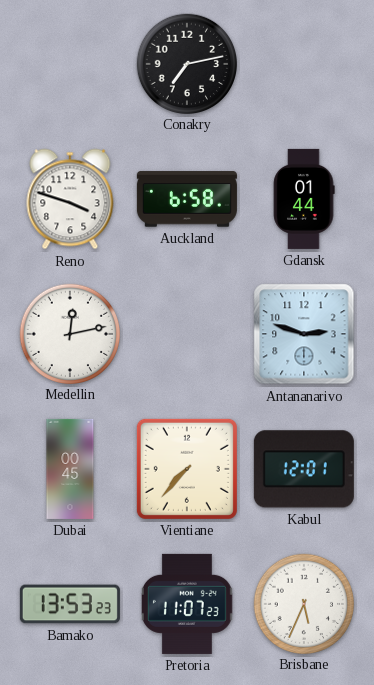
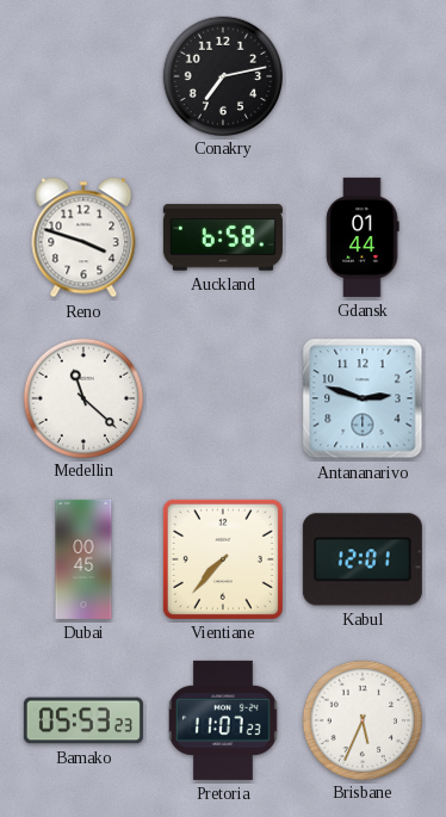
Medellin: 12:13 -> 11:22
Bamako: 13:53 -> 05:53
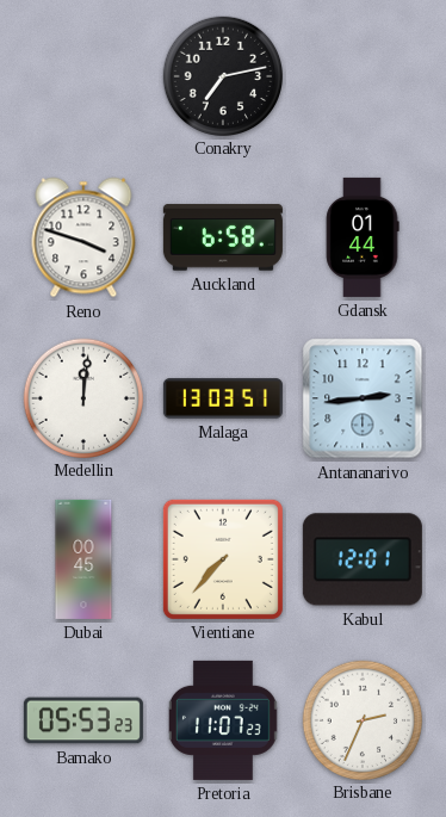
Medellin: 11:22 -> 12:01
Malaga: none -> 13:03
Antananarivo: 2:48 -> 2:44
Brisbane: 5:34 -> 2:34
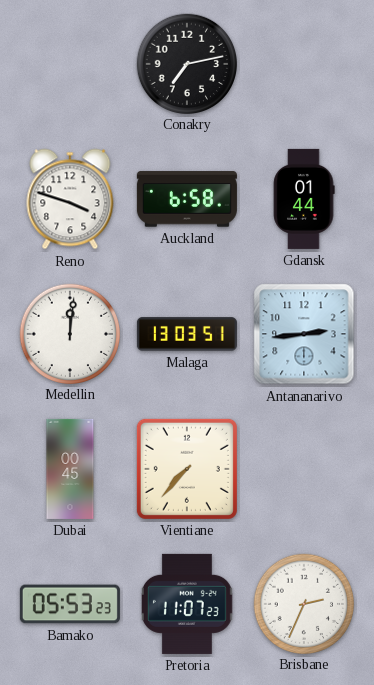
Kabul: 12:01 -> none
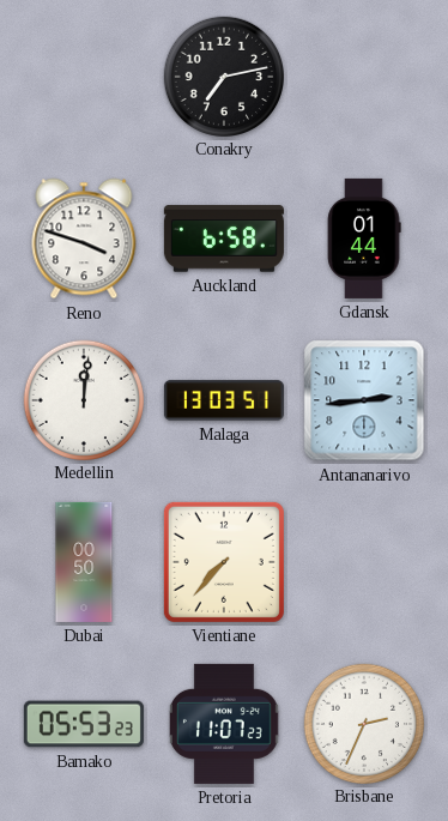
Dubai: 00:45 -> 00:50
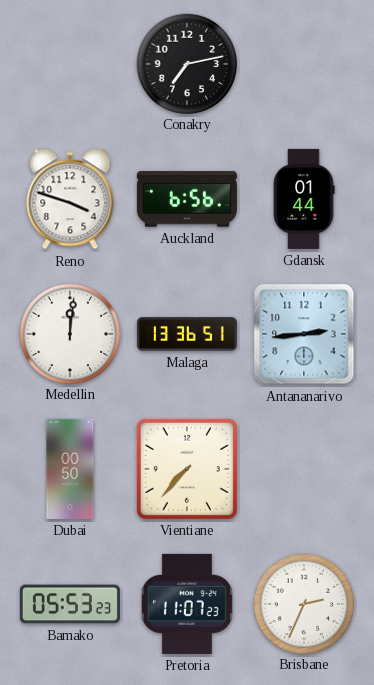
Auckland: 6:58 -> 6:56
Malaga: 13:03 -> 13:36
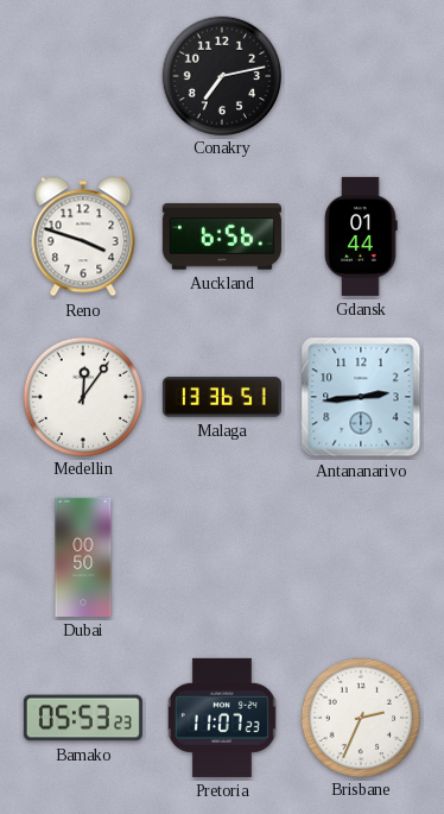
Medellin: 12:01 -> 12:06
Vientiane: 7:37 -> none
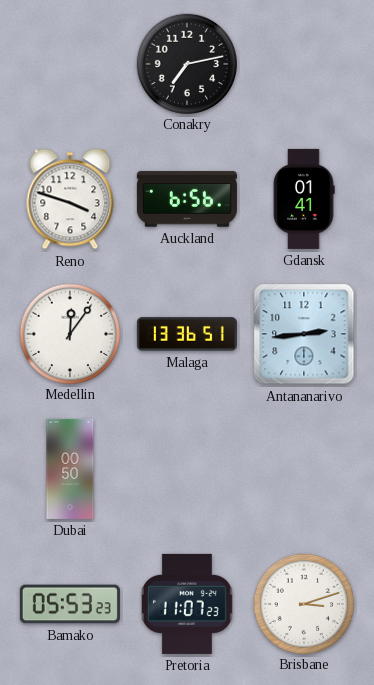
Gdansk: 01:44 -> 01:41
Brisbane: 2:34 -> 3:12
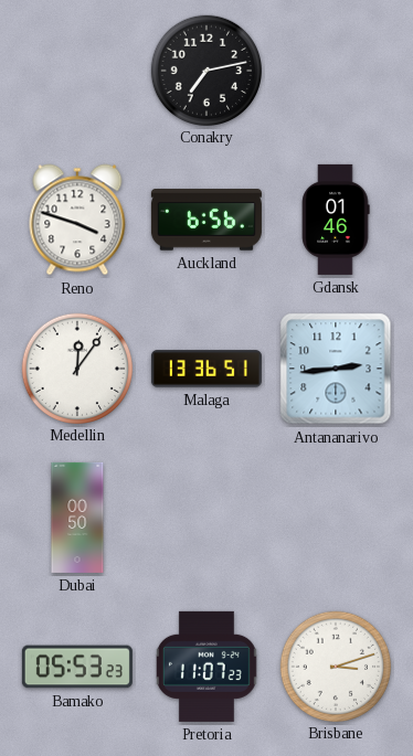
Gdansk: 01:41 -> 01:46
